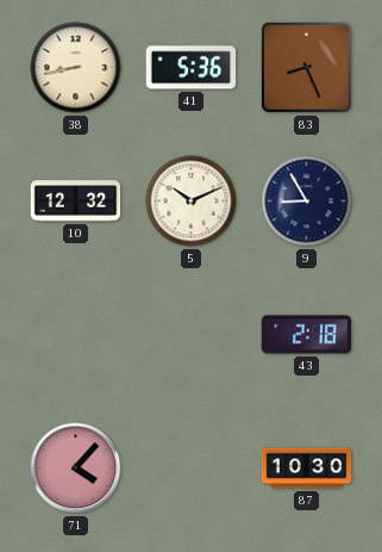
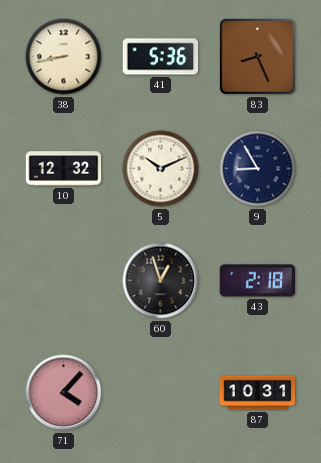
60: none -> 12:57
87: 10:30 -> 10:31
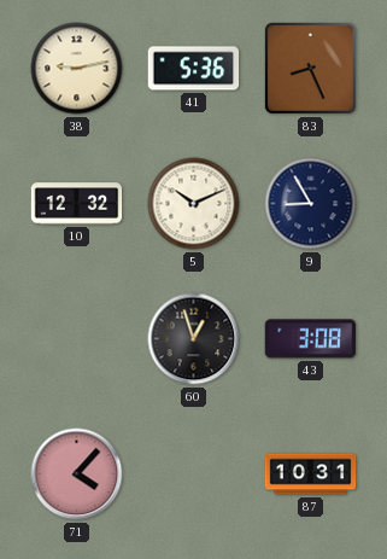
38: 8:43 -> 9:13
43: 2:18 -> 3:08
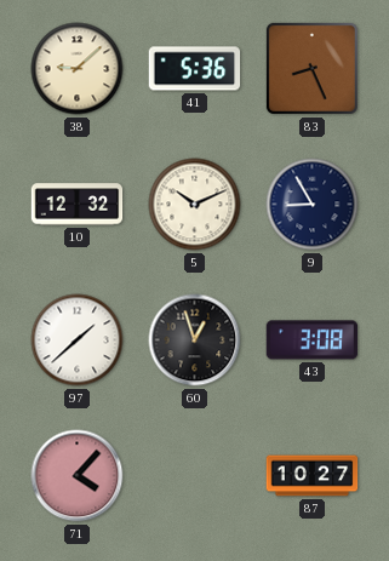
38: 9:13 -> 9:08
97: none -> 1:38
87: 10:31 -> 10:27
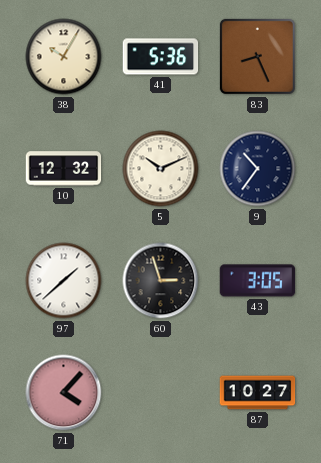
38: 9:08 -> 10:05
9: 8:55 -> 10:36
60: 12:57 -> 2:57
43: 3:08 -> 3:05
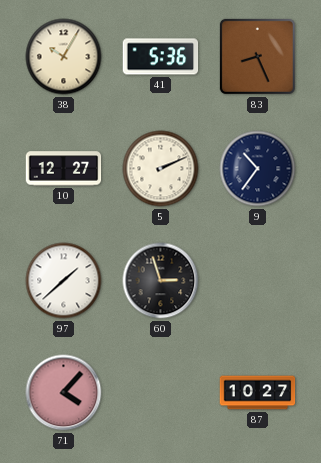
10: 12:32 -> 12:27
5: 10:11 -> 2:11
43: 3:05 -> none
